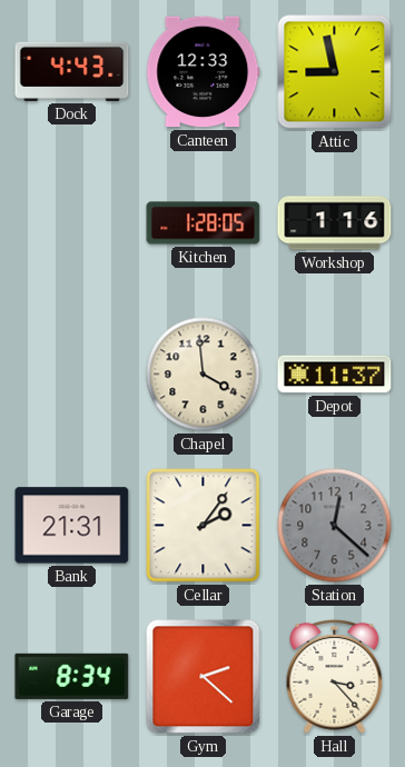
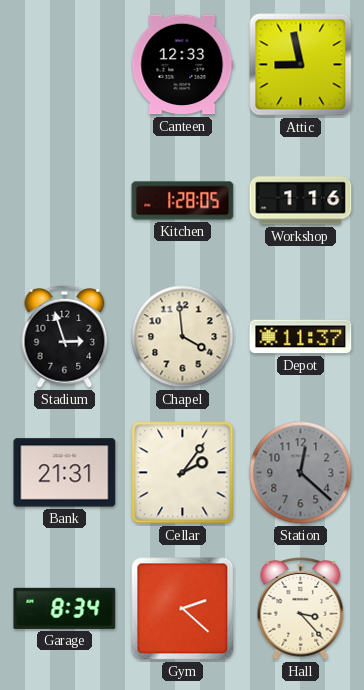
Dock: 4:43 -> none
Stadium: none -> 2:57
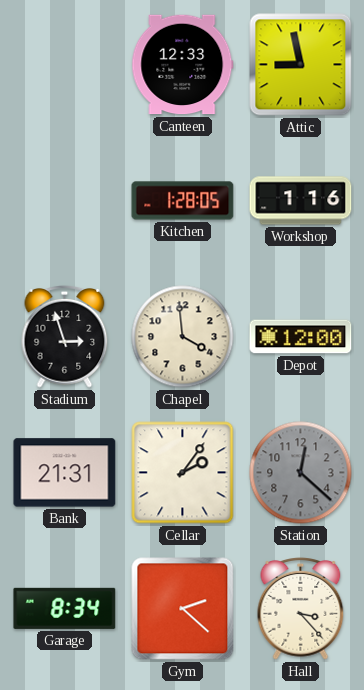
Depot: 11:37 -> 12:00
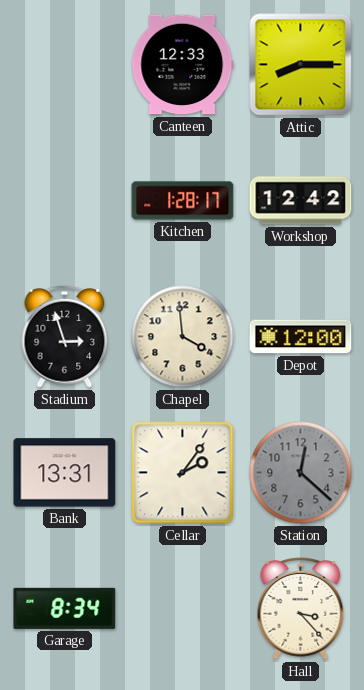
Attic: 8:58 -> 8:15
Kitchen: 1:28:05 -> 1:28:17
Workshop: 1:16 -> 12:42
Bank: 21:31 -> 13:31
Gym: 2:22 -> none
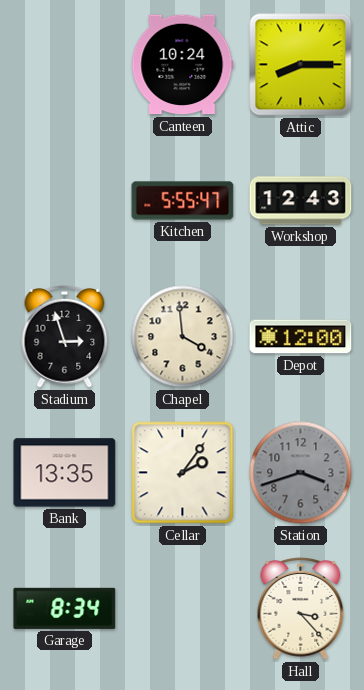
Canteen: 12:33 -> 10:24
Kitchen: 1:28 -> 5:55
Workshop: 12:42 -> 12:43
Bank: 13:31 -> 13:35
Station: 12:22 -> 3:42
